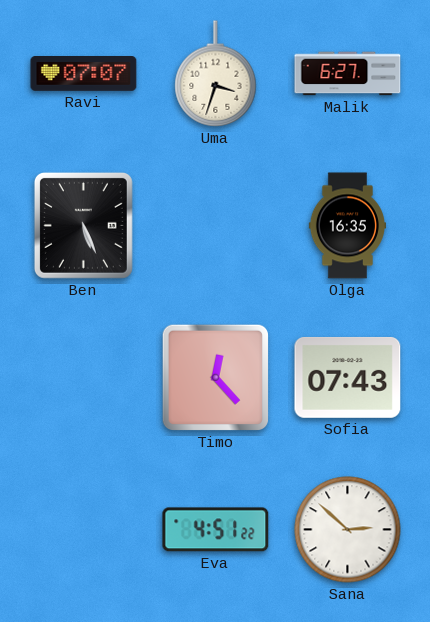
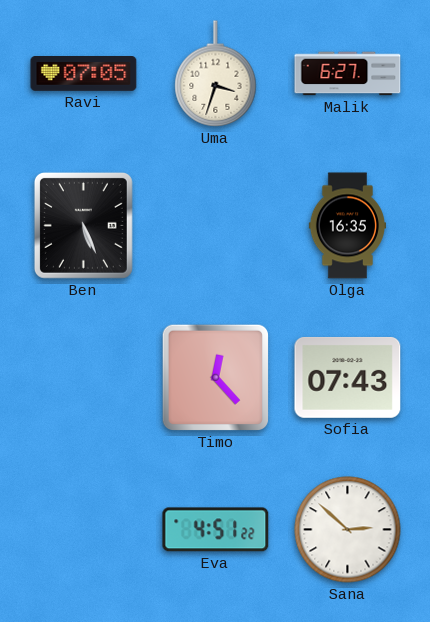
Ravi: 07:07 -> 07:05
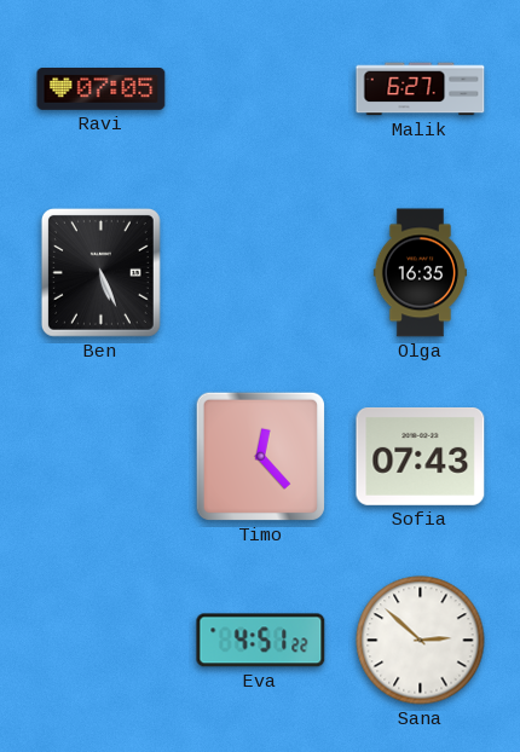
Uma: 3:33 -> none
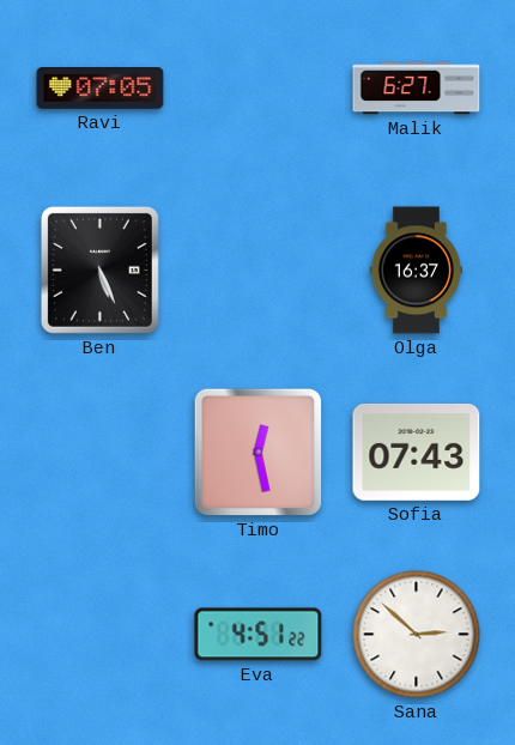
Olga: 16:35 -> 16:37
Timo: 12:23 -> 12:28
